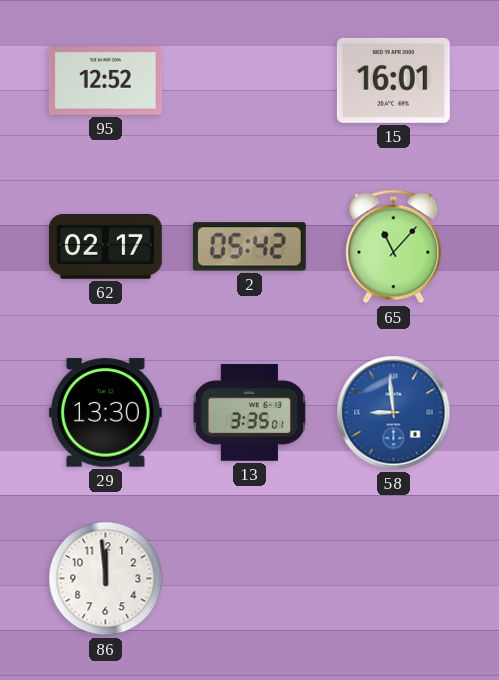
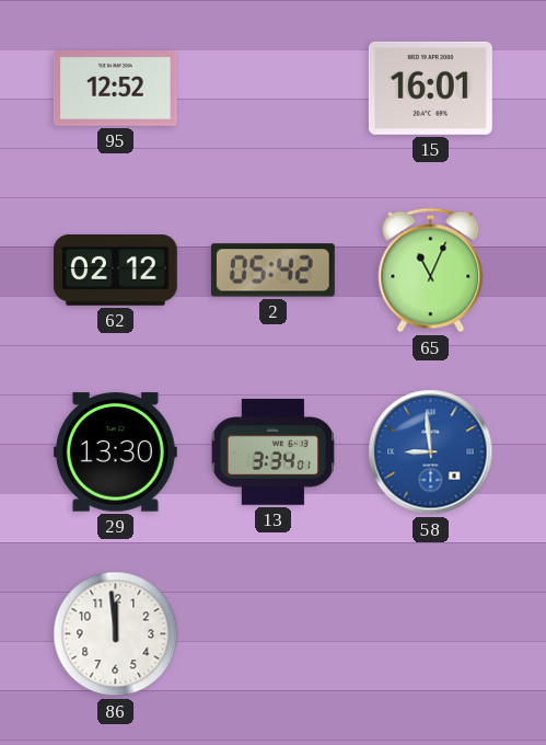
62: 02:17 -> 02:12
65: 11:07 -> 11:04
13: 3:35 -> 3:34
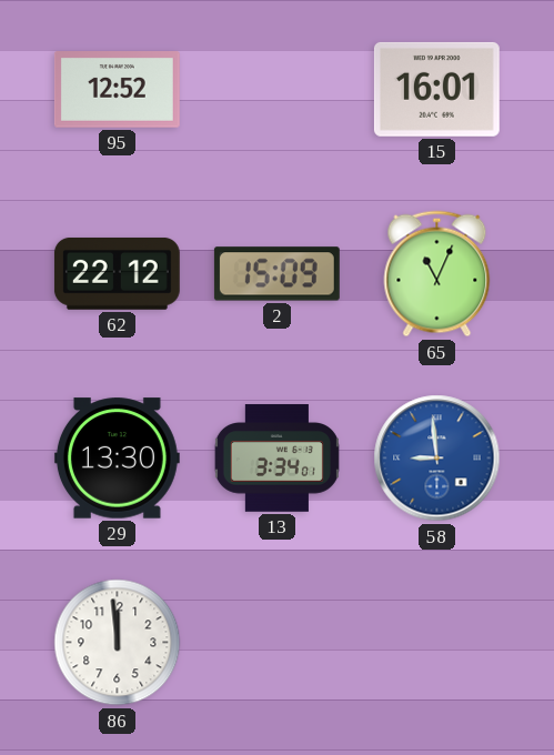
62: 02:12 -> 22:12
2: 05:42 -> 15:09
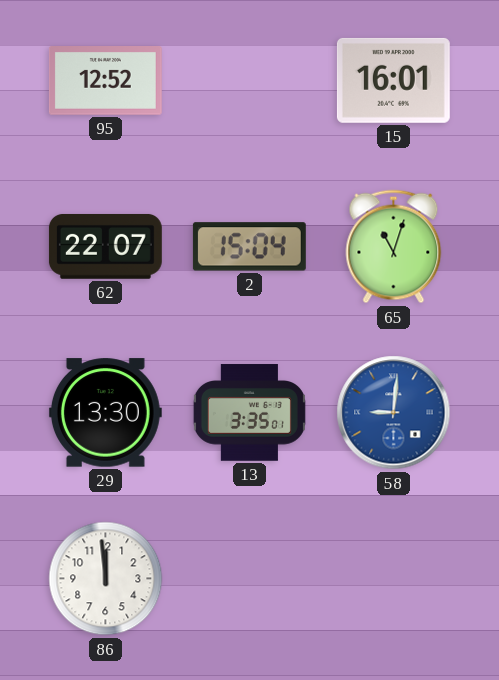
62: 22:12 -> 22:07
2: 15:09 -> 15:04
65: 11:04 -> 11:03
13: 3:34 -> 3:35
58: 8:59 -> 9:01
